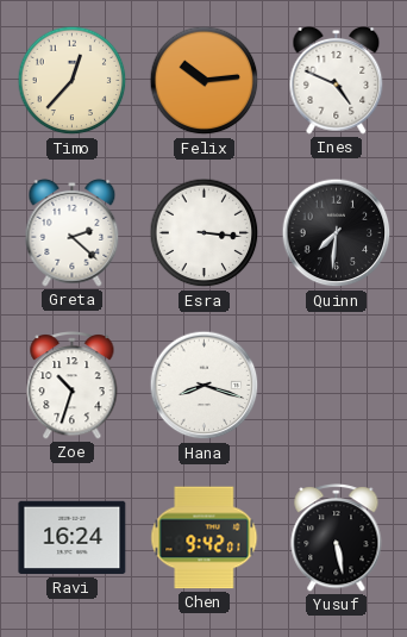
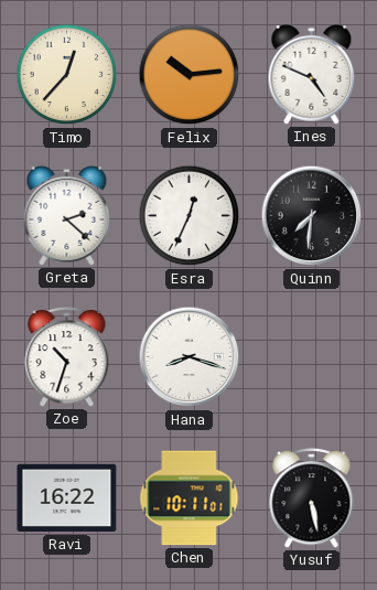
Esra: 3:16 -> 12:34
Ravi: 16:24 -> 16:22
Chen: 9:42 -> 10:11
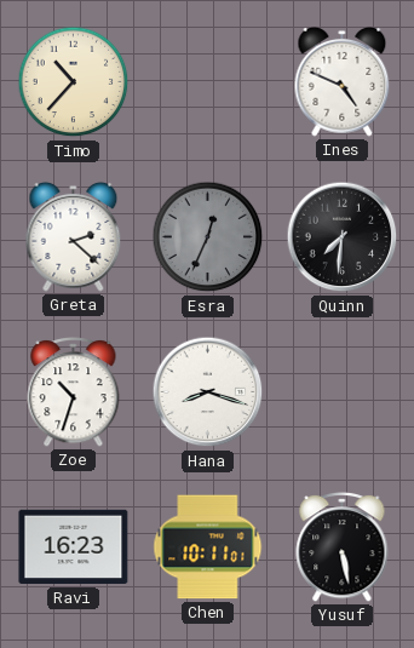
Timo: 12:37 -> 10:37
Felix: 10:14 -> none
Esra dial: white -> grey
Ravi: 16:22 -> 16:23
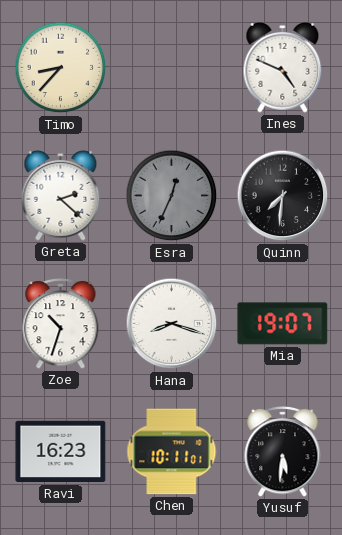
Timo: 10:37 -> 8:37
Mia: none -> 19:07
Yusuf: 5:28 -> 5:31
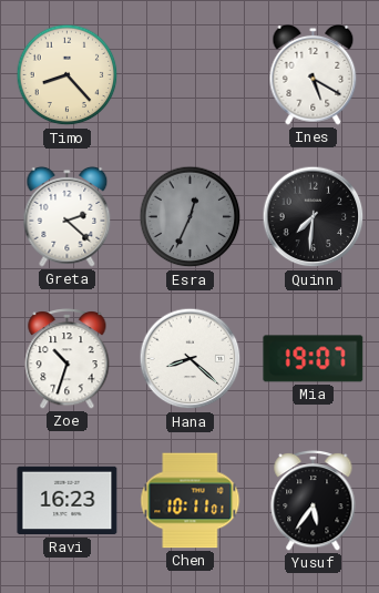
Timo: 8:37 -> 8:23
Ines: 4:49 -> 5:20
Hana: 8:18 -> 8:22
Yusuf: 5:31 -> 5:36
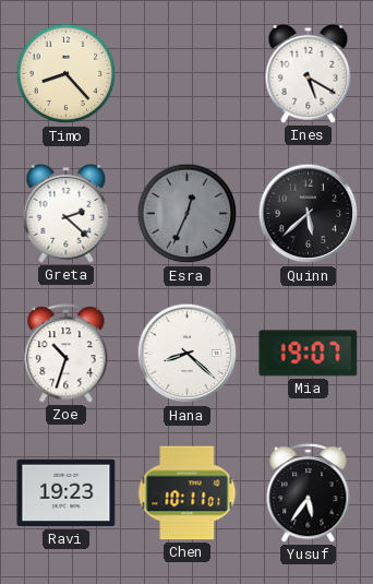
Quinn: 7:31 -> 5:38
Ravi: 16:23 -> 19:23
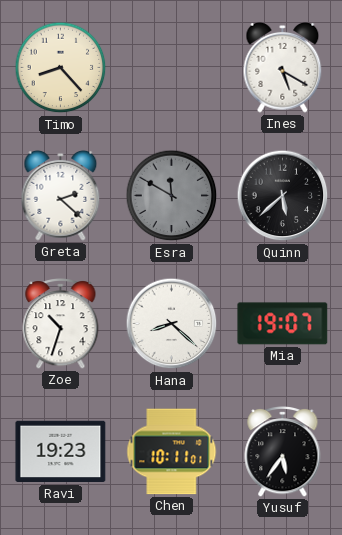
Esra: 12:34 -> 11:50
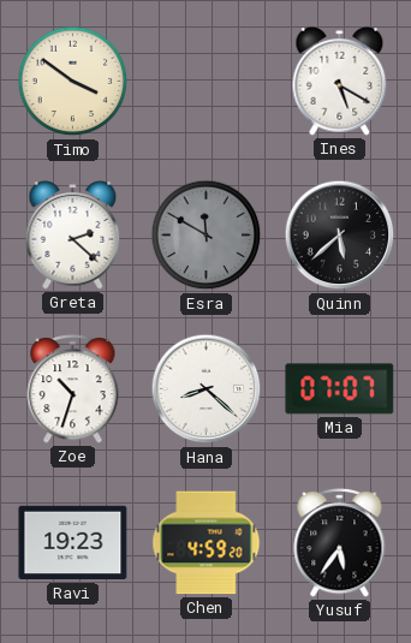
Timo: 8:23 -> 3:51
Mia: 19:07 -> 07:07
Chen: 10:11 -> 4:59
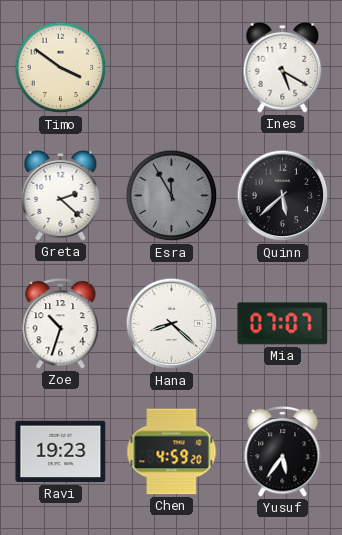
Esra: 11:50 -> 11:55
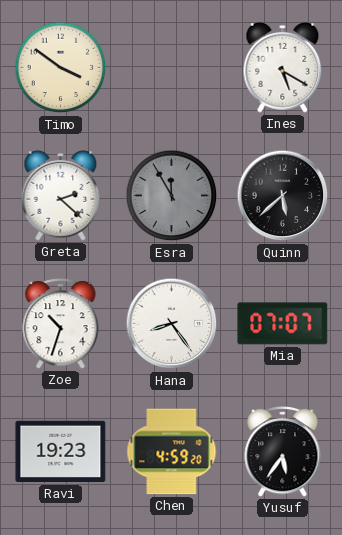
Hana: 8:22 -> 8:24
